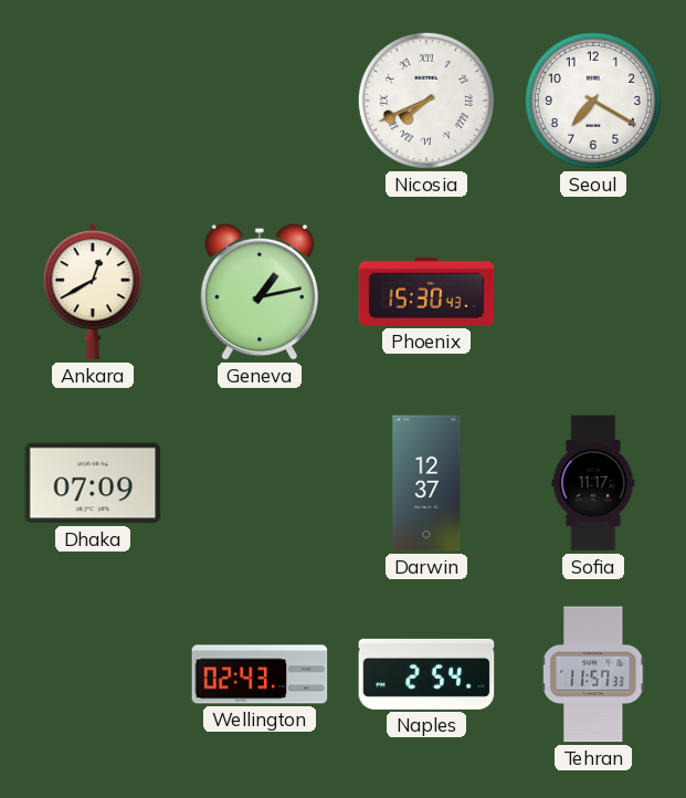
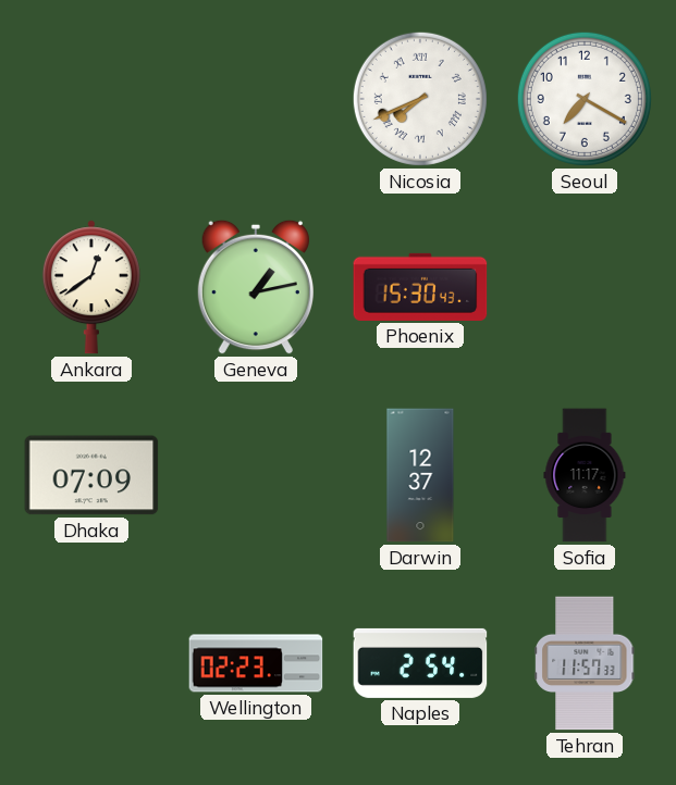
Ankara: 12:40 -> 12:39
Wellington: 02:43 -> 02:23
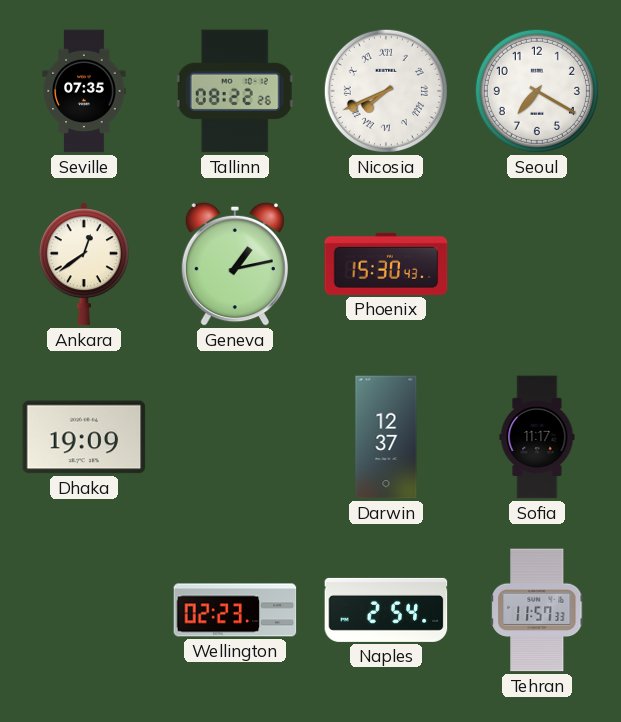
Seville: none -> 07:35
Tallinn: none -> 08:22
Dhaka: 07:09 -> 19:09
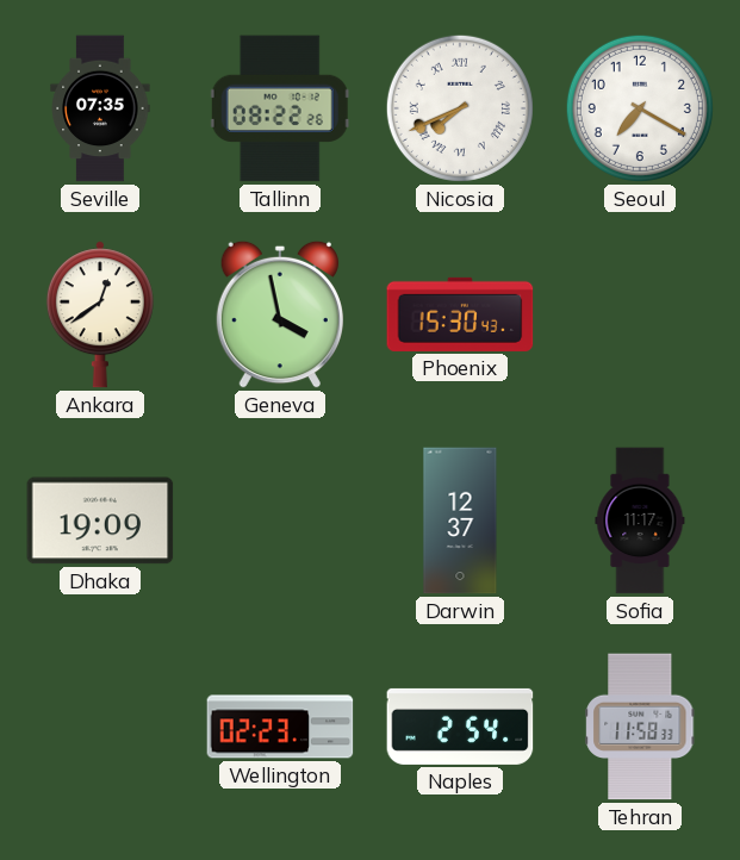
Geneva: 1:13 -> 3:58
Tehran: 11:57 -> 11:58
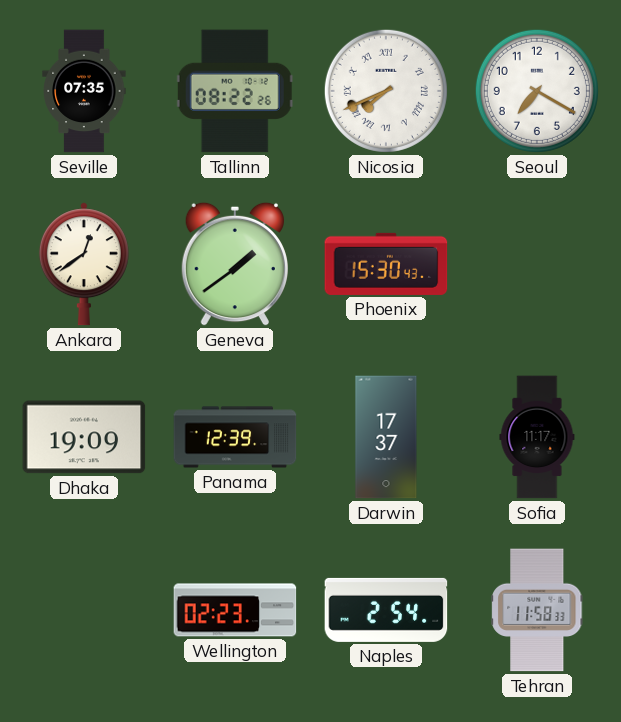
Geneva: 3:58 -> 1:39
Panama: none -> 12:39
Darwin: 12:37 -> 17:37
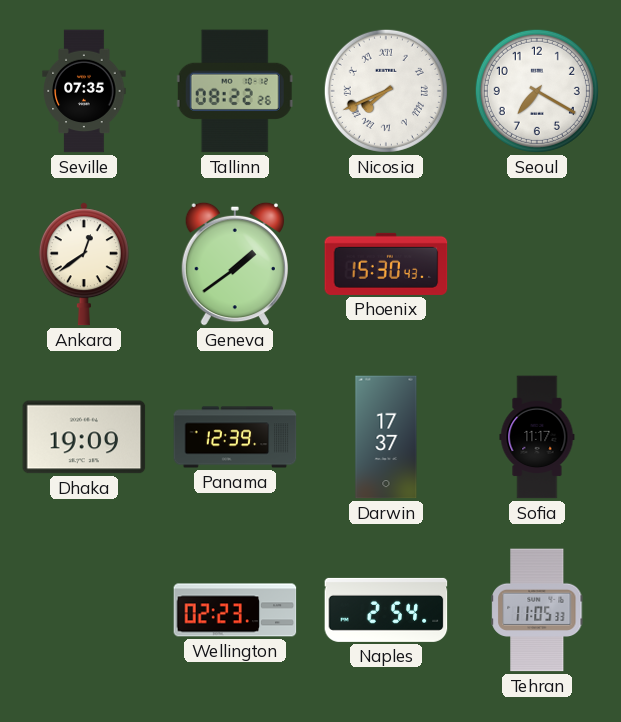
Tehran: 11:58 -> 11:05
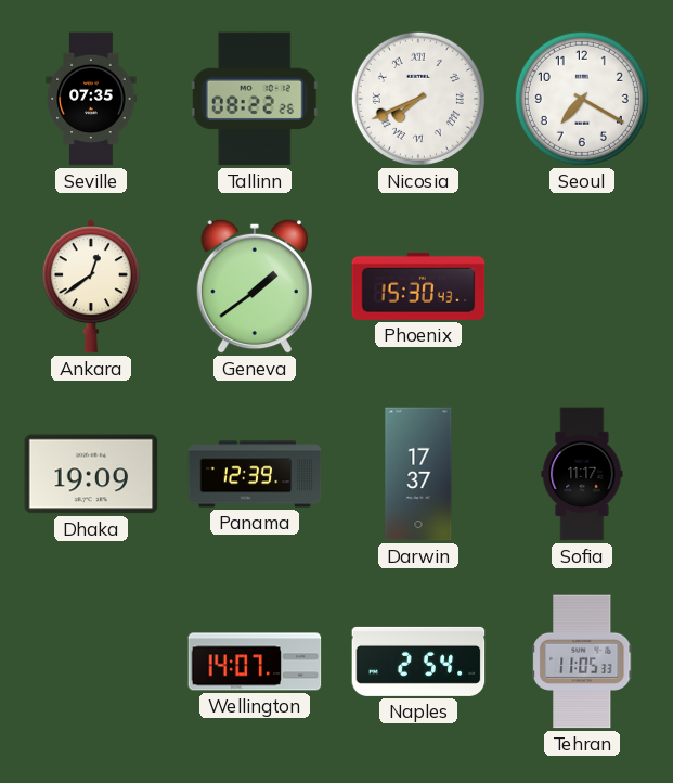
Wellington: 02:23 -> 14:07
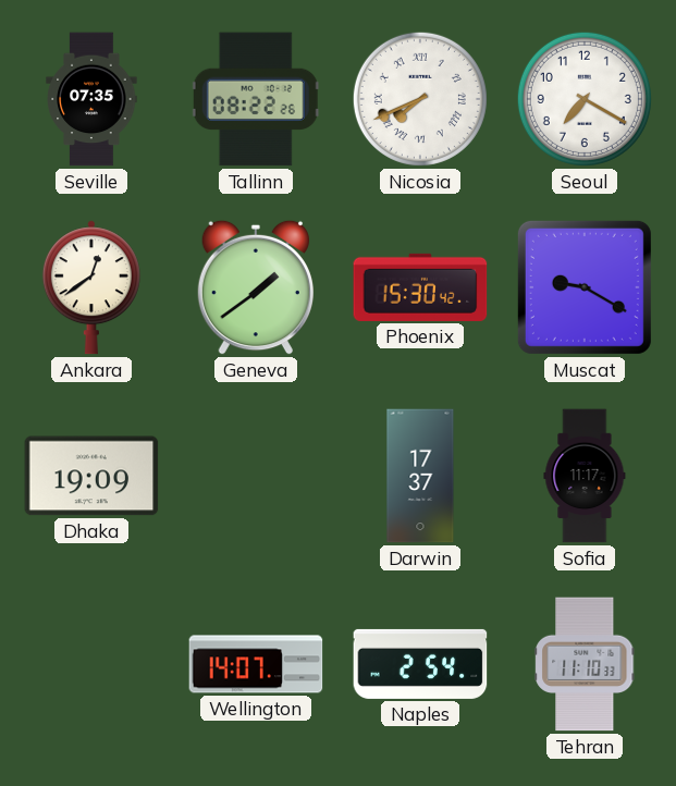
Phoenix: 15:30:43 -> 15:30:42
Muscat: none -> 9:20
Panama: 12:39 -> none
Tehran: 11:05 -> 11:10
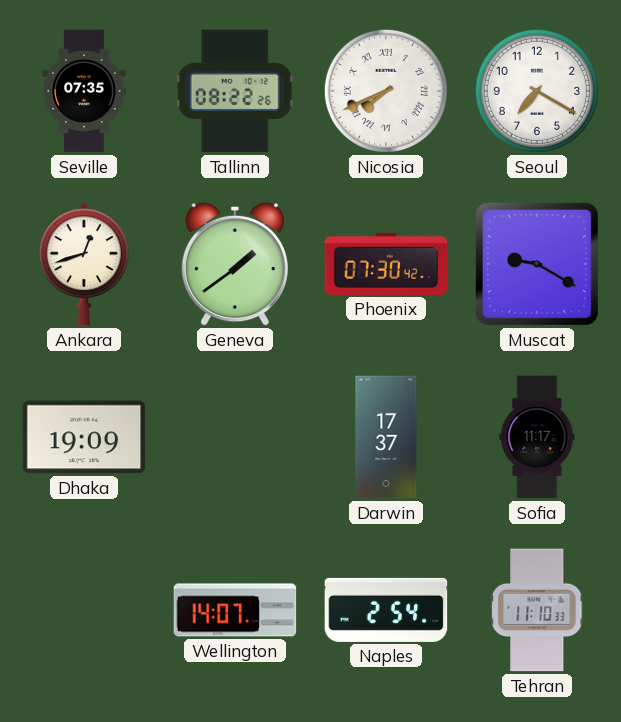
Ankara: 12:39 -> 12:42
Phoenix: 15:30 -> 07:30
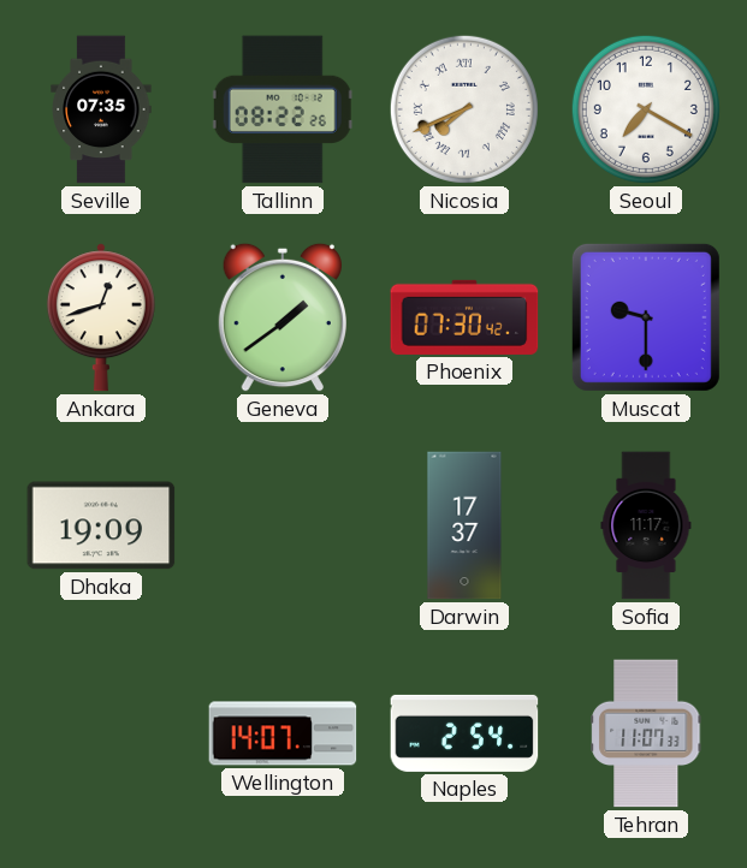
Muscat: 9:20 -> 9:30
Tehran: 11:10 -> 11:07
